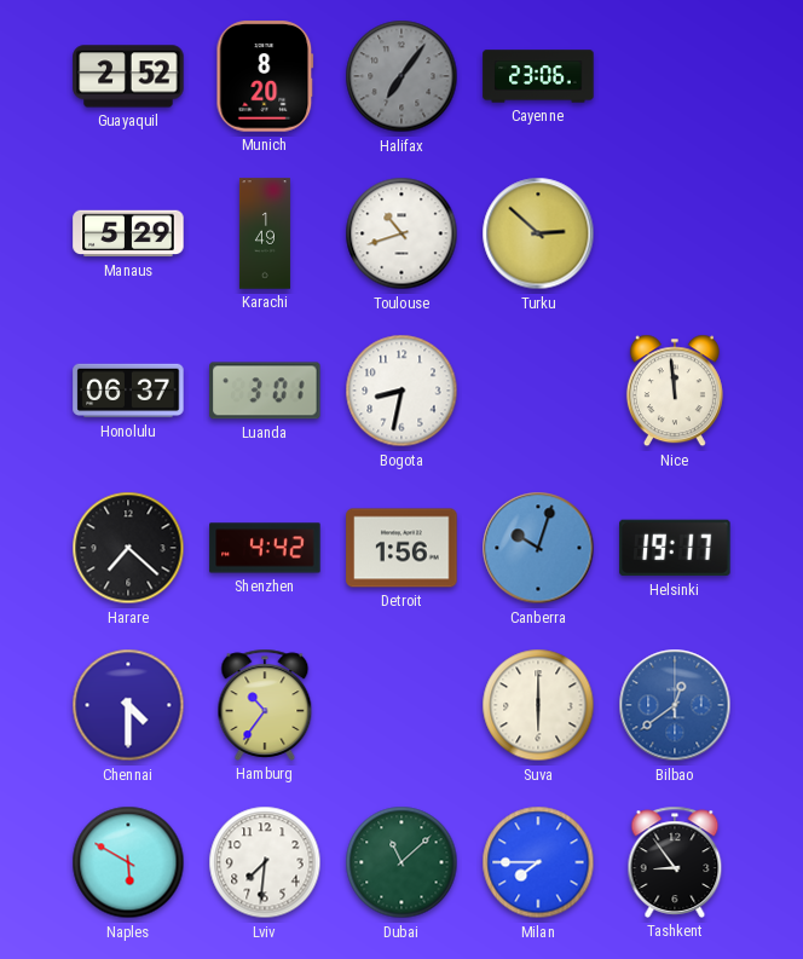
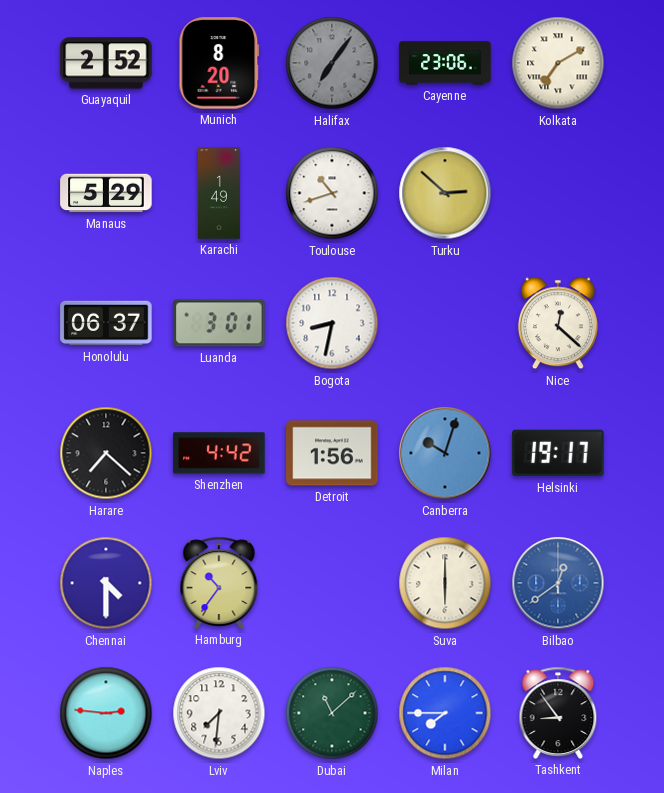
Kolkata: none -> 7:10
Nice: 11:59 -> 12:22
Naples: 5:50 -> 2:46
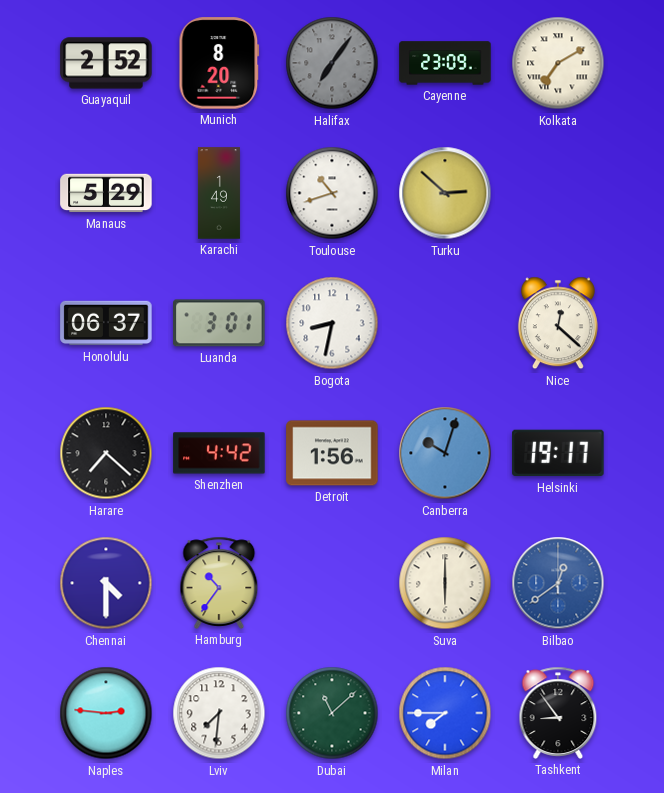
Cayenne: 23:06 -> 23:09
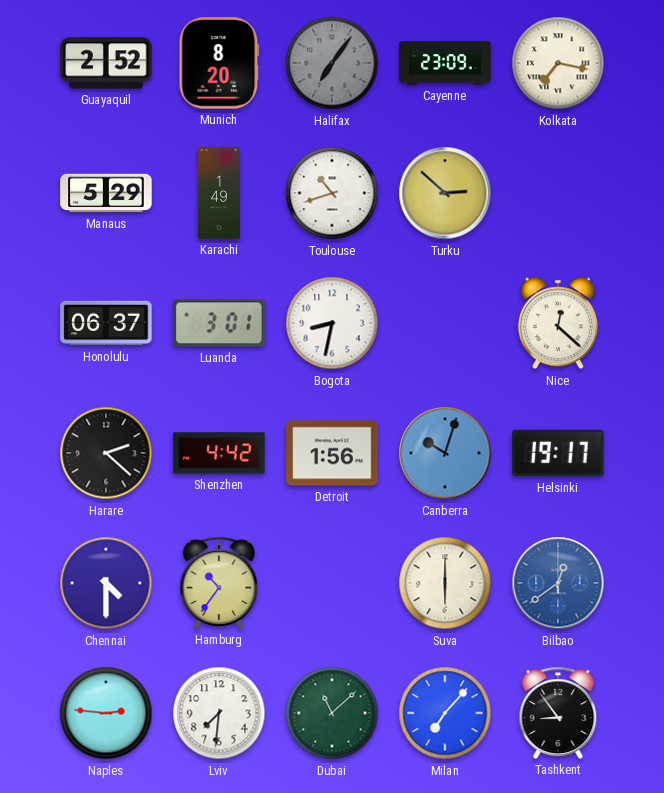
Kolkata: 7:10 -> 7:17
Harare: 7:22 -> 2:22
Milan: 7:45 -> 7:07
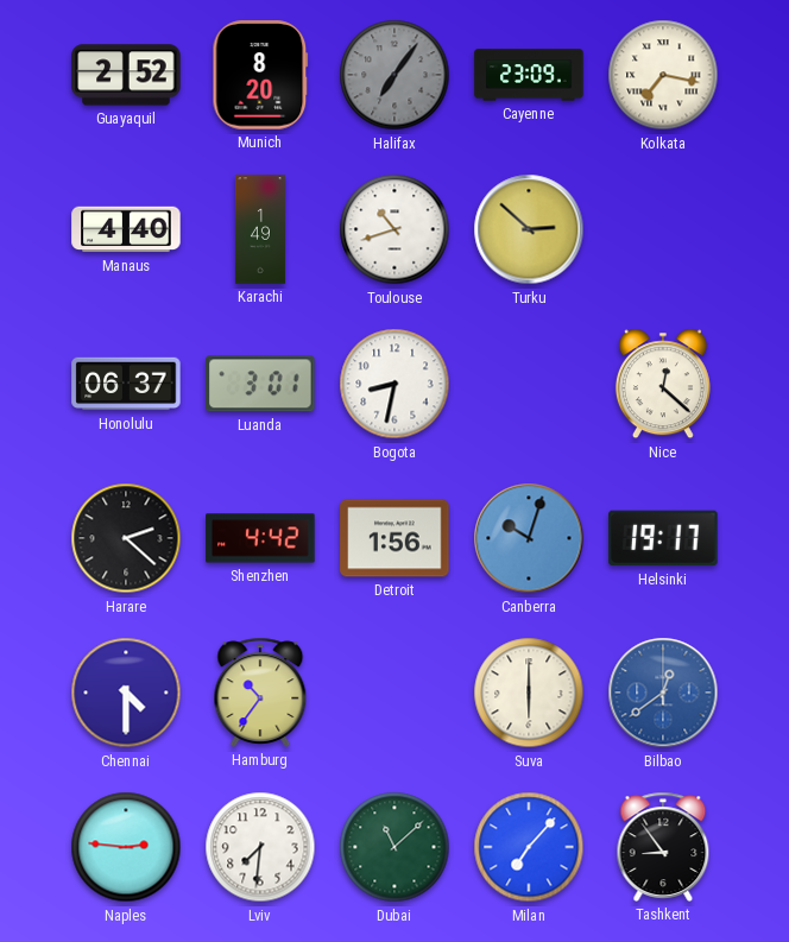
Manaus: 5:29 -> 4:40
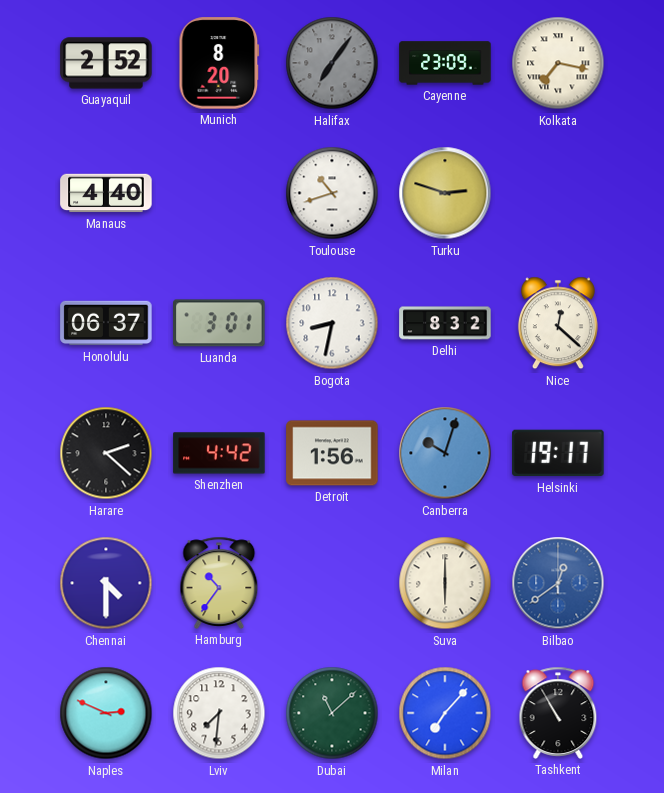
Karachi: 1:49 -> none
Turku: 2:52 -> 2:48
Delhi: none -> 8:32
Naples: 2:46 -> 2:49
Tashkent: 8:54 -> 10:55
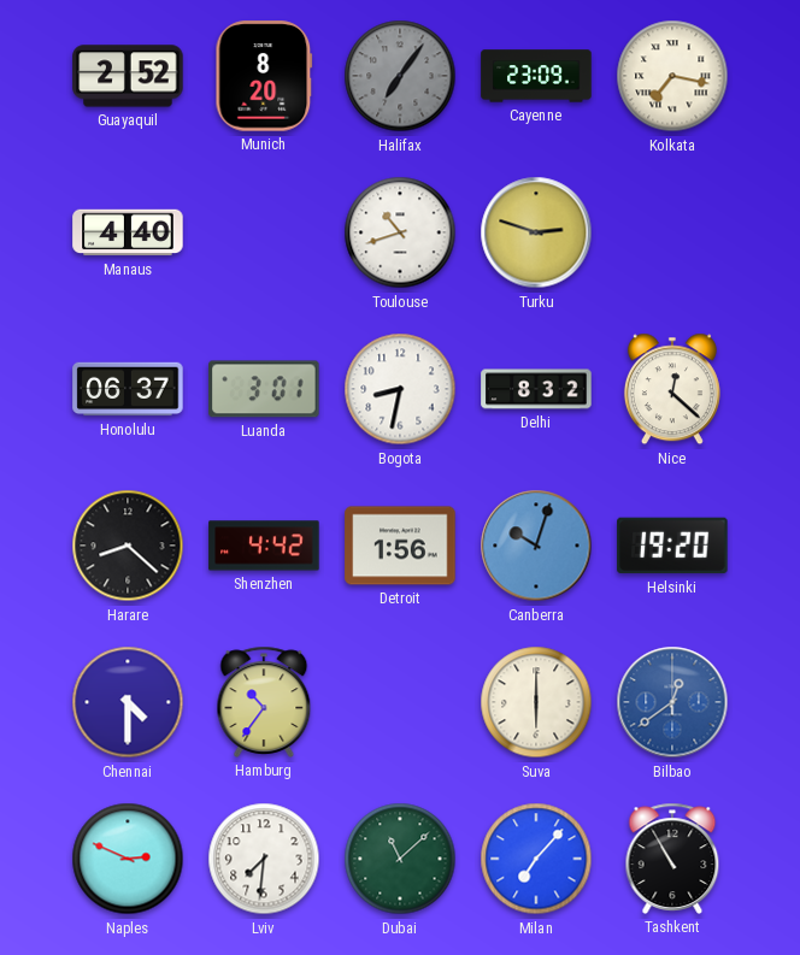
Harare: 2:22 -> 8:22
Helsinki: 19:17 -> 19:20
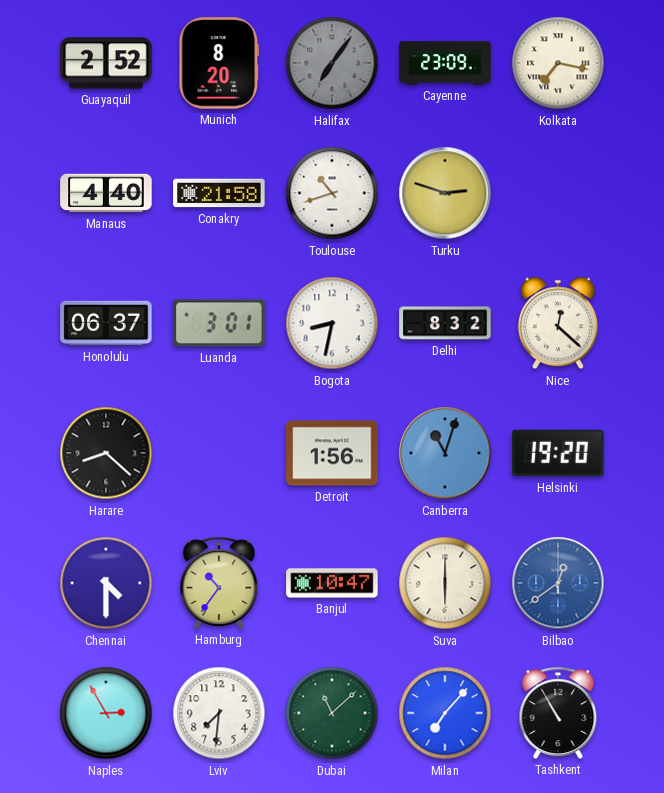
Conakry: none -> 21:58
Shenzhen: 4:42 -> none
Canberra: 10:03 -> 11:03
Banjul: none -> 10:47
Naples: 2:49 -> 2:55
